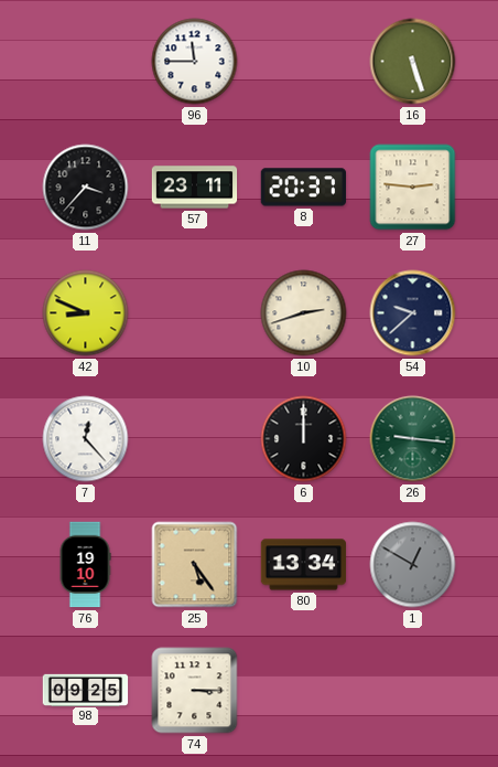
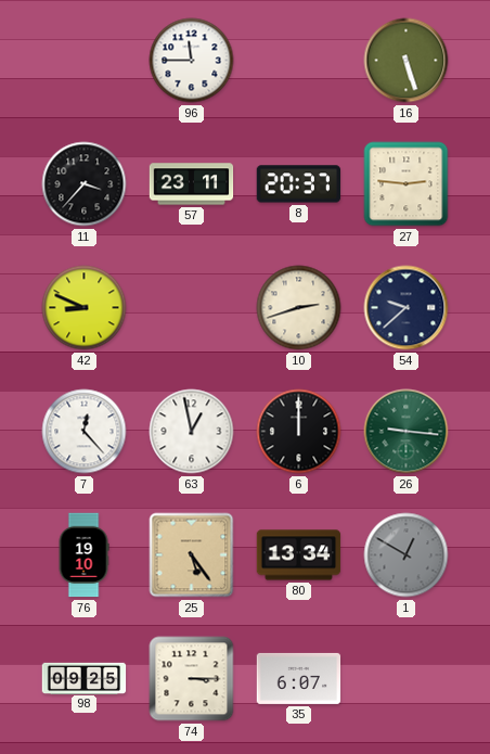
63: none -> 12:58
35: none -> 6:07
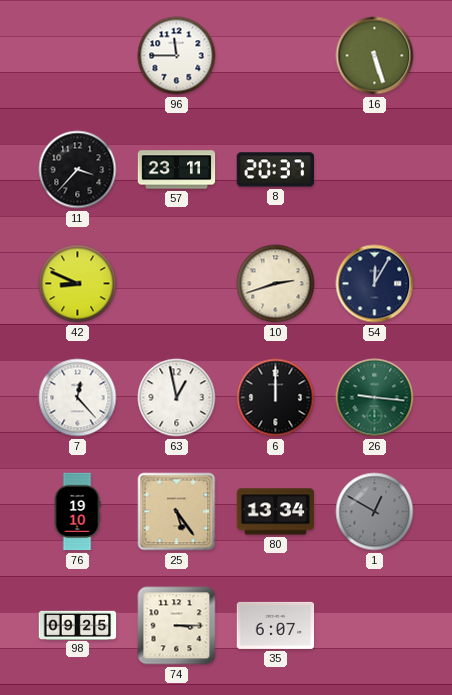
27: 2:46 -> none
54: 9:38 -> 12:05
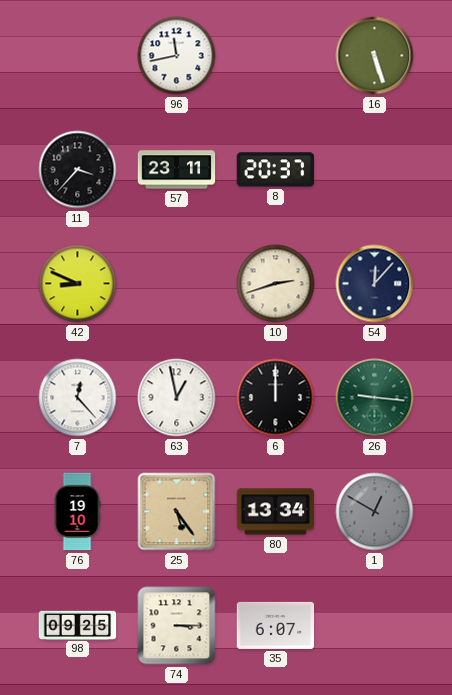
96: 11:45 -> 11:43
54: 12:05 -> 12:07
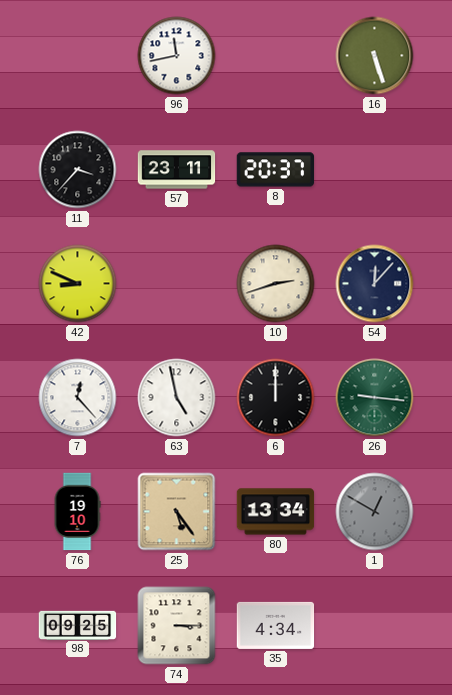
63: 12:58 -> 4:58
35: 6:07 -> 4:34
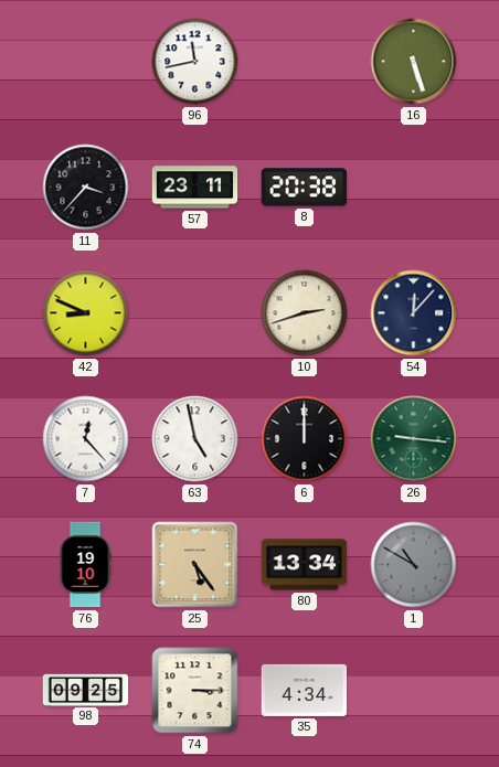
8: 20:37 -> 20:38
1: 12:50 -> 10:50
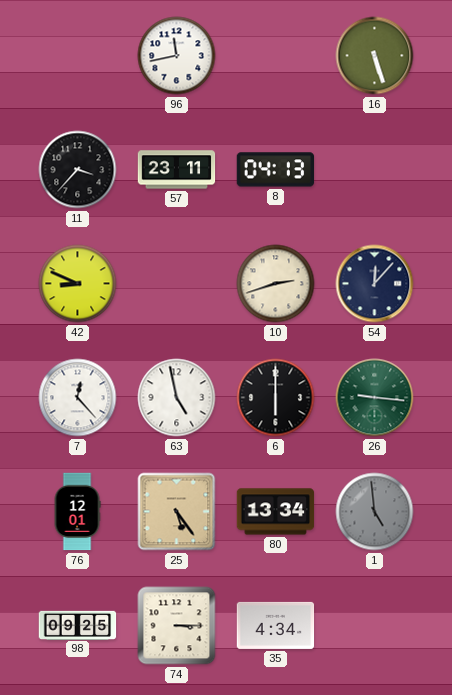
8: 20:38 -> 04:13
6: 12:00 -> 6:00
76: 19:10 -> 12:01
1: 10:50 -> 4:59
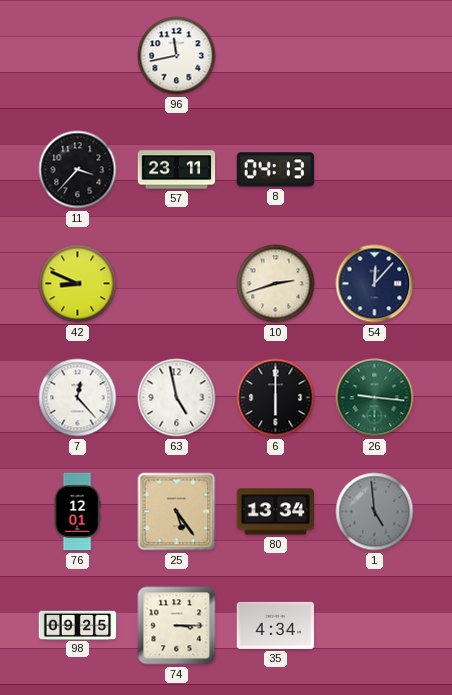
16: 5:27 -> none
